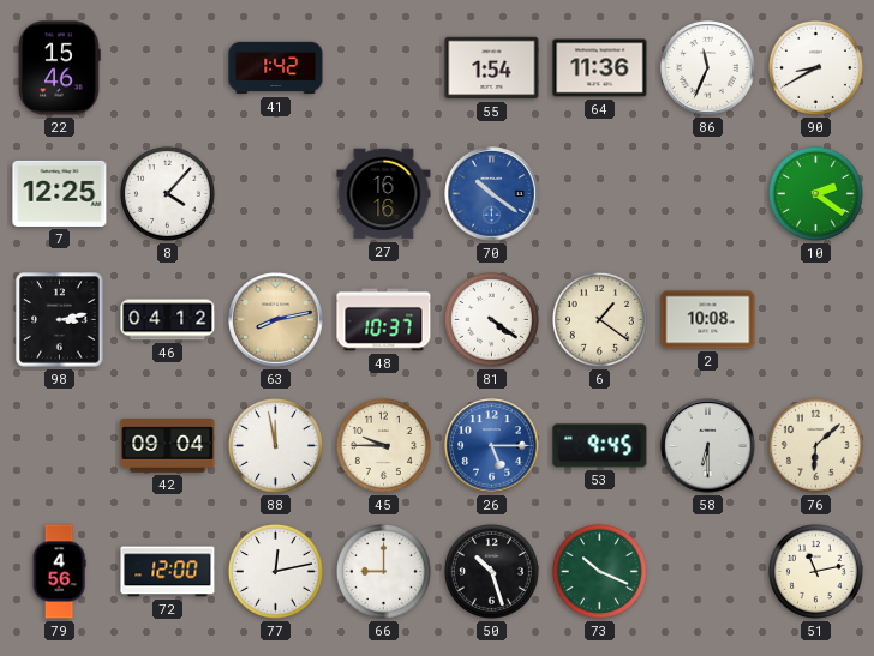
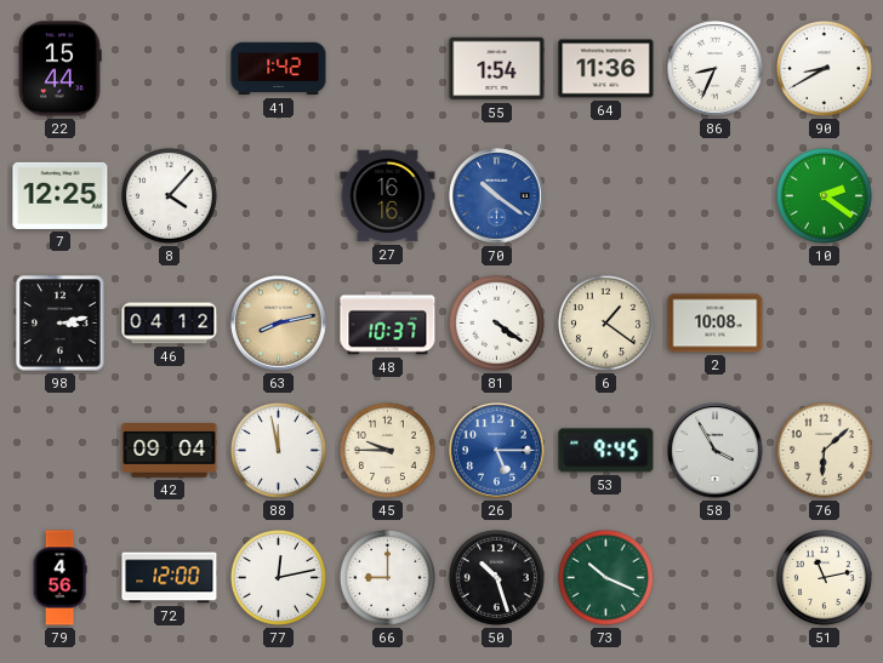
22: 15:46 -> 15:44
86: 11:34 -> 8:34
58: 6:30 -> 3:55
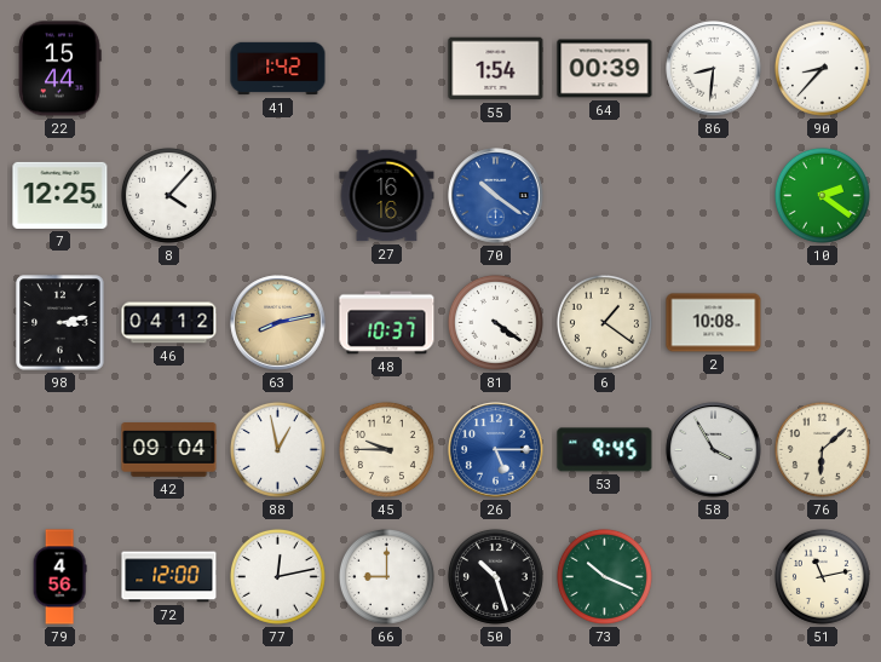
64: 11:36 -> 00:39
86: 8:34 -> 8:31
90: 8:40 -> 8:37
88: 11:58 -> 12:58
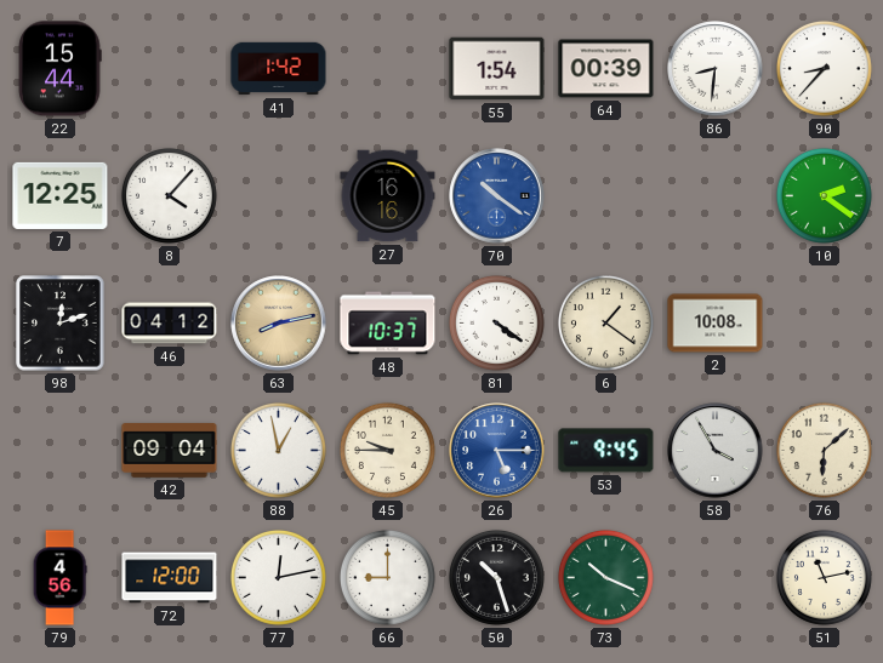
98: 3:13 -> 12:12
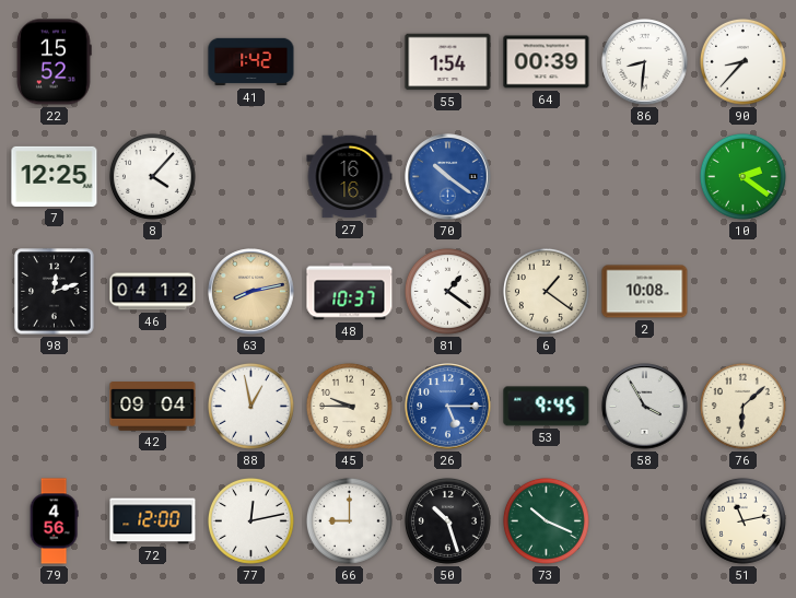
22: 15:44 -> 15:52
81: 4:21 -> 1:21
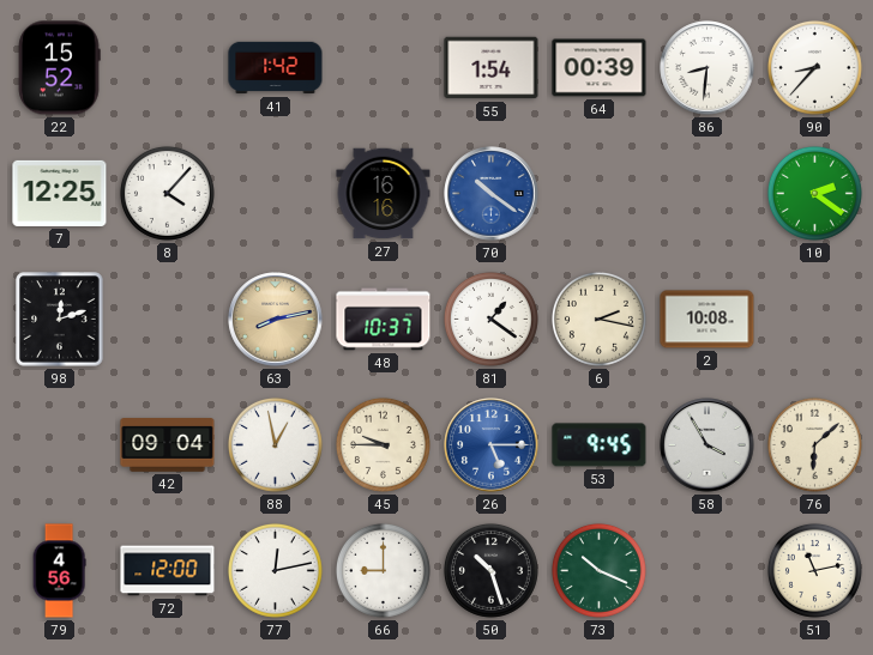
46: 04:12 -> none
6: 1:21 -> 2:17
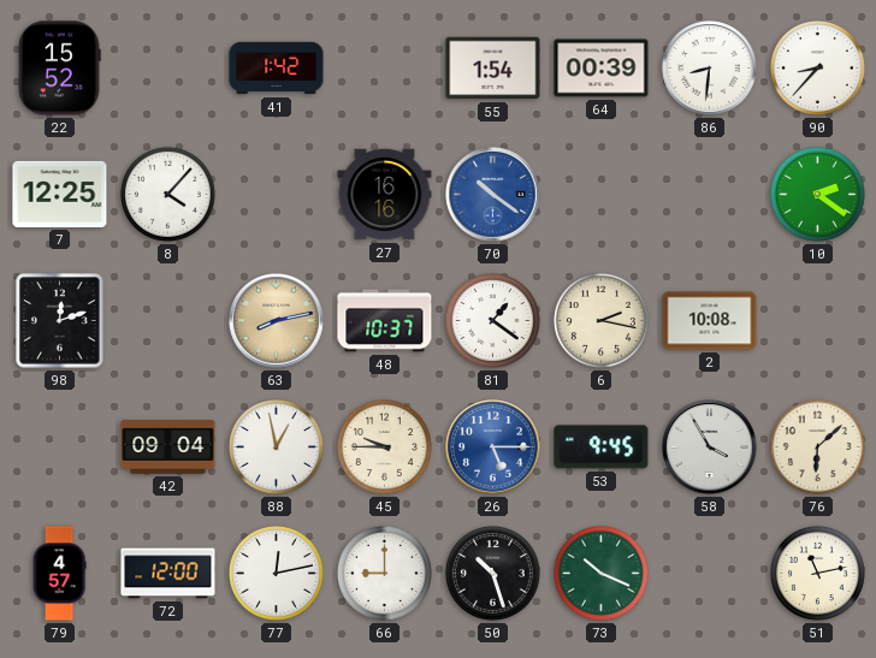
79: 4:56 -> 4:57
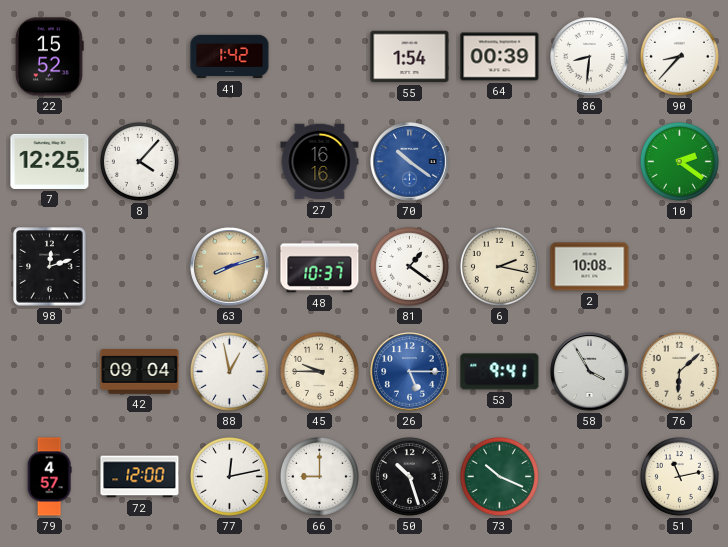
63: 8:13 -> 8:12
53: 9:45 -> 9:41
